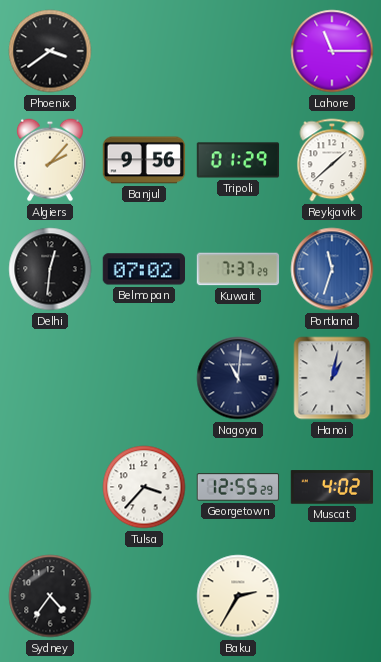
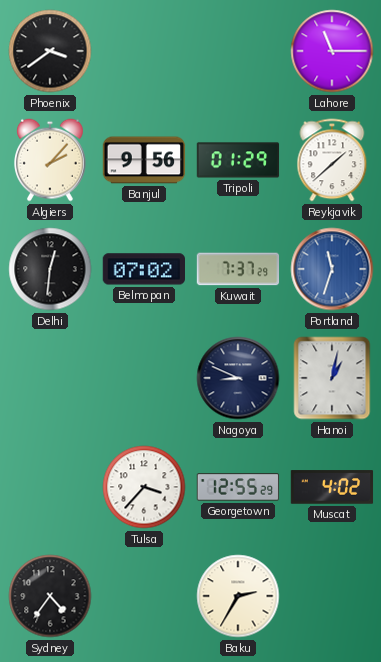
Nagoya: 11:01 -> 8:49
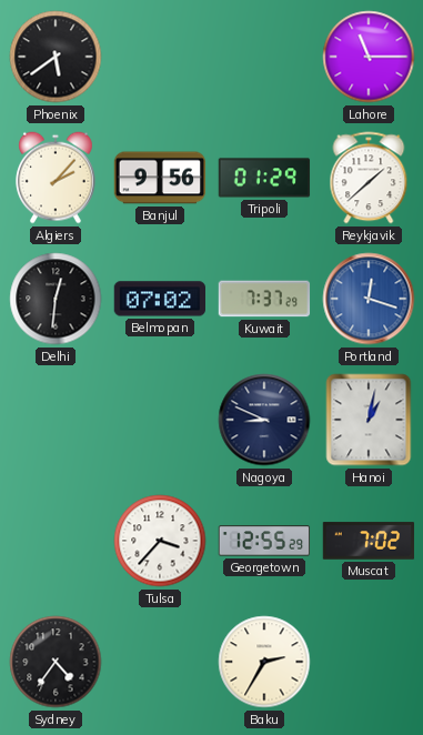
Phoenix: 3:39 -> 5:39
Portland: 11:33 -> 12:18
Muscat: 4:02 -> 7:02
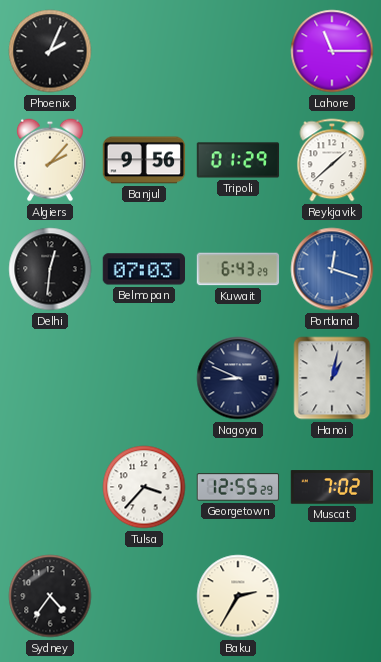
Phoenix: 5:39 -> 2:04
Belmopan: 07:02 -> 07:03
Kuwait: 7:37 -> 6:43
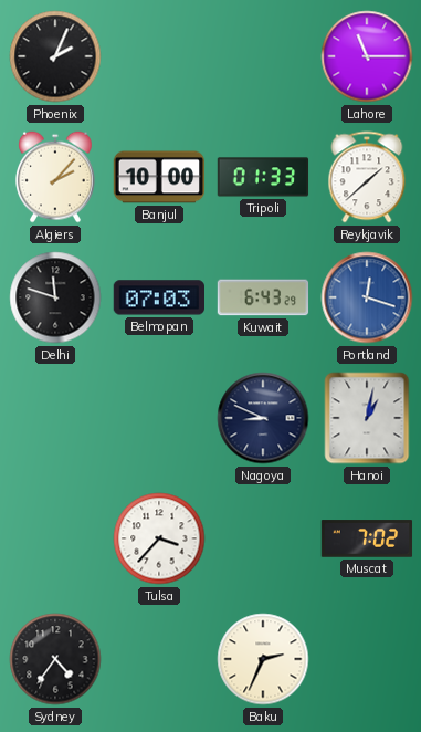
Banjul: 9:56 -> 10:00
Tripoli: 01:29 -> 01:33
Delhi: 12:31 -> 11:48
Georgetown: 12:55 -> none
Baku: 2:35 -> 2:34
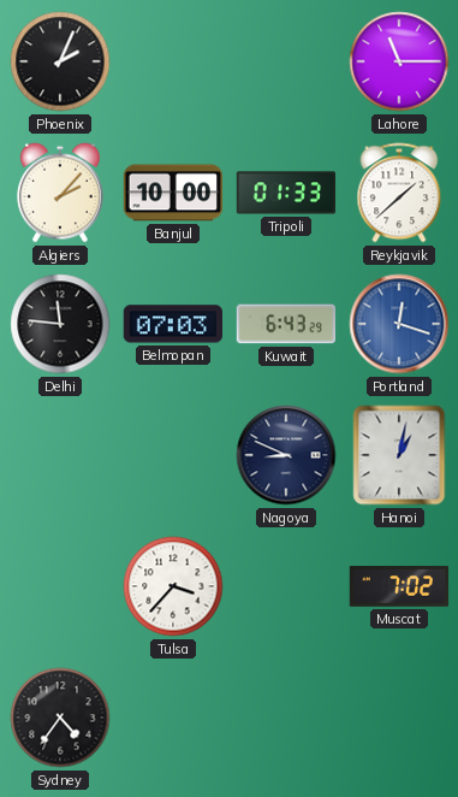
Delhi: 11:48 -> 11:46
Baku: 2:34 -> none
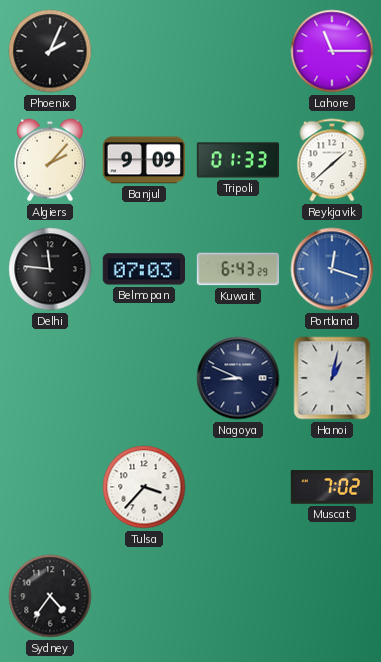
Banjul: 10:00 -> 9:09
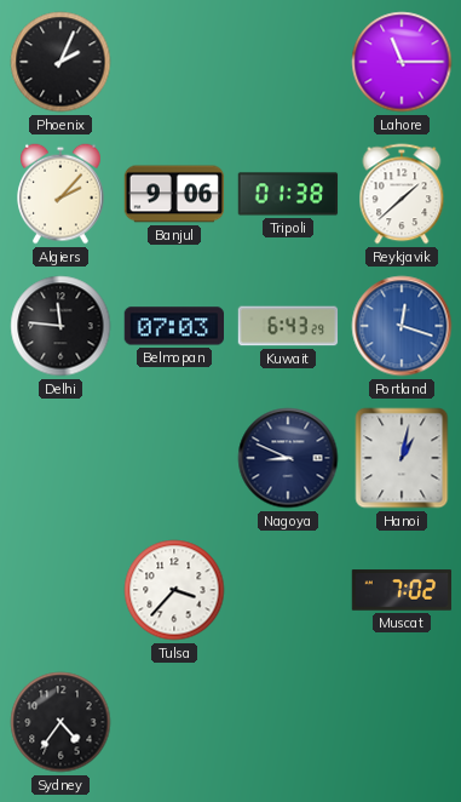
Banjul: 9:09 -> 9:06
Tripoli: 01:33 -> 01:38
